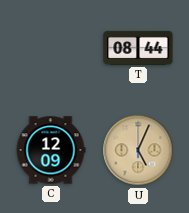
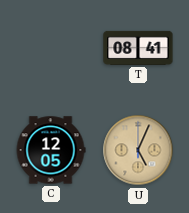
T: 08:44 -> 08:41
C: 12:09 -> 12:05
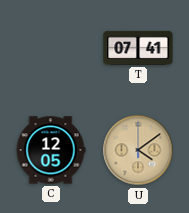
T: 08:41 -> 07:41
U: 5:04 -> 4:09
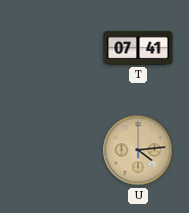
C: 12:05 -> none
U: 4:09 -> 4:14
